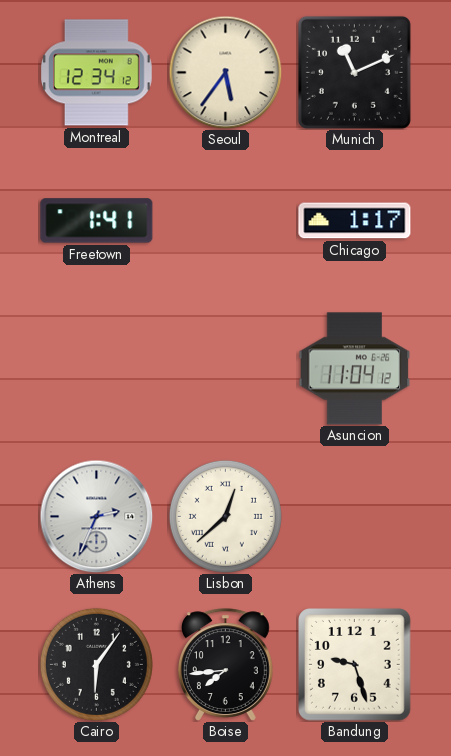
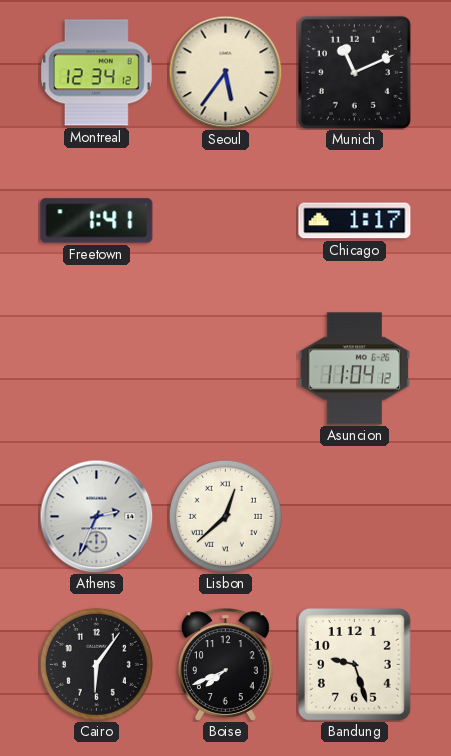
Boise: 7:44 -> 7:41
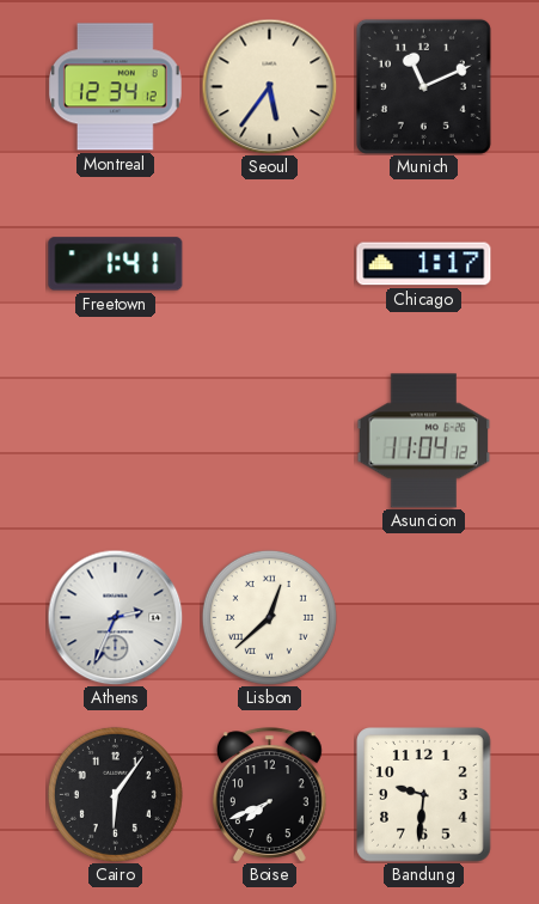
Bandung: 9:27 -> 9:31
